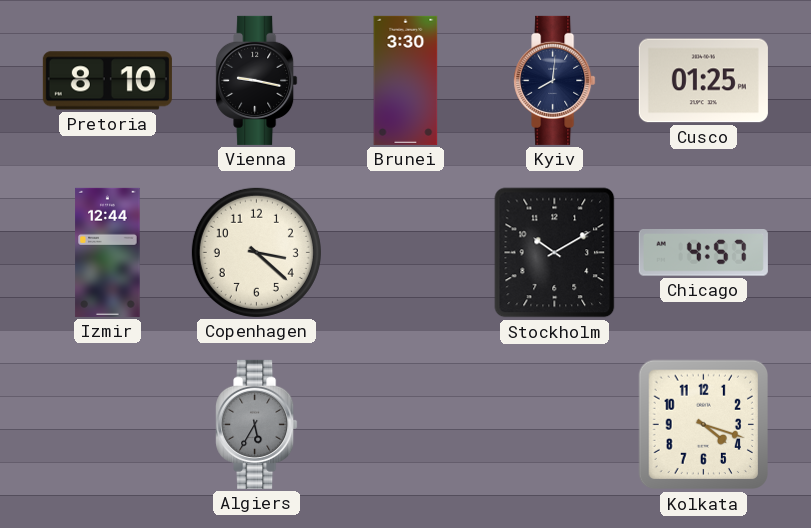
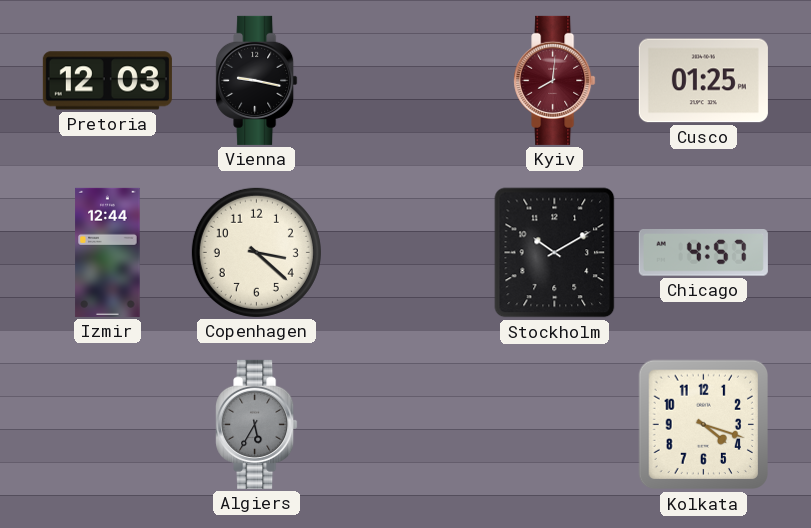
Pretoria: 8:10 -> 12:03
Brunei: 3:30 -> none
Kyiv dial: navy -> burgundy
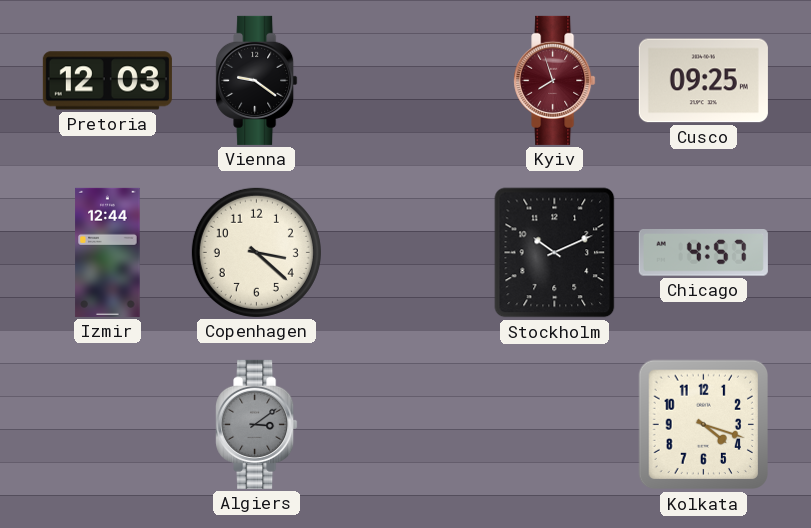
Vienna: 9:17 -> 9:21
Kyiv: 8:01 -> 7:57
Cusco: 01:25 -> 09:25
Stockholm: 10:10 -> 10:11
Algiers: 5:35 -> 3:09
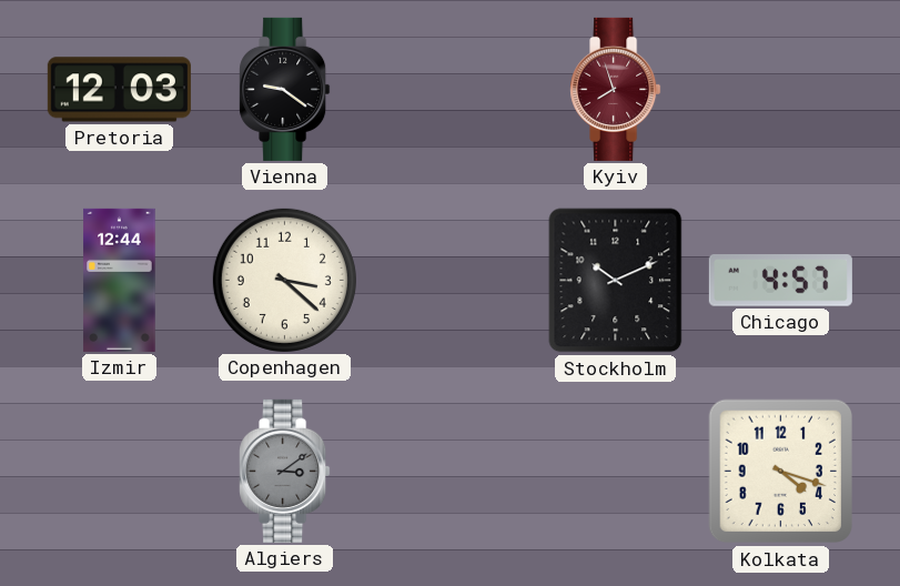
Cusco: 09:25 -> none
